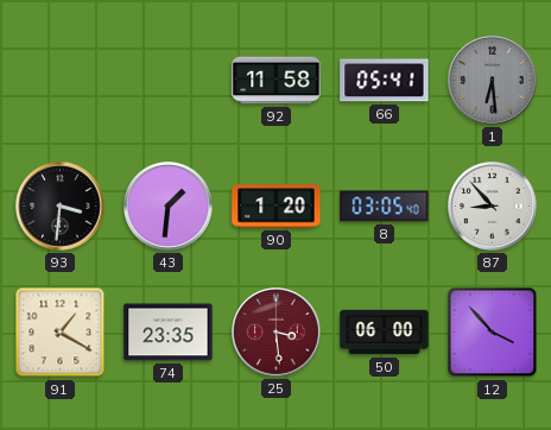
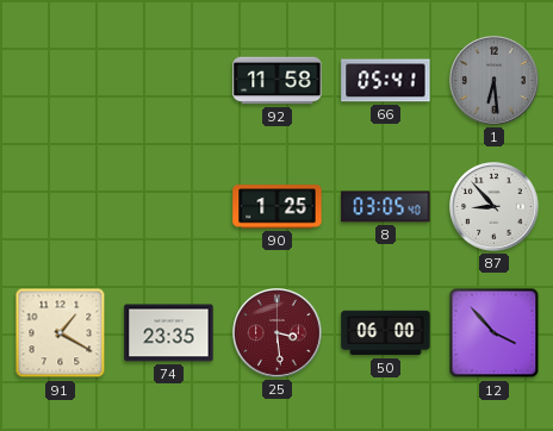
93: 3:31 -> none
43: 1:31 -> none
90: 1:20 -> 1:25
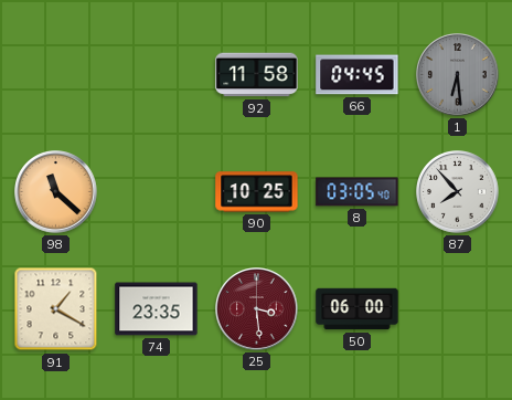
66: 05:41 -> 04:45
98: none -> 11:22
90: 1:25 -> 10:25
87: 8:53 -> 7:53
12: 3:53 -> none
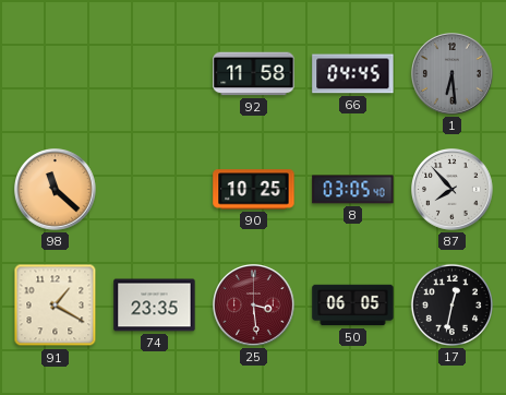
50: 06:00 -> 06:05
17: none -> 12:32
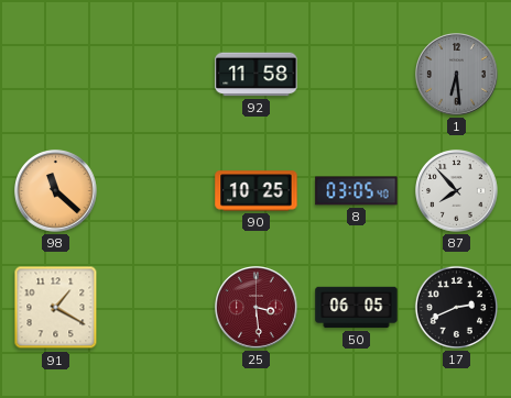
66: 04:45 -> none
74: 23:35 -> none
17: 12:32 -> 2:41
